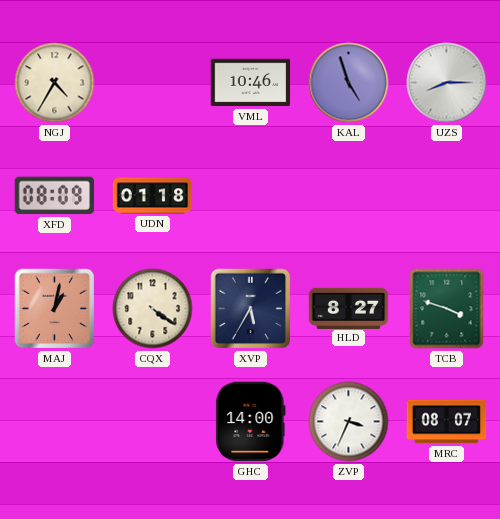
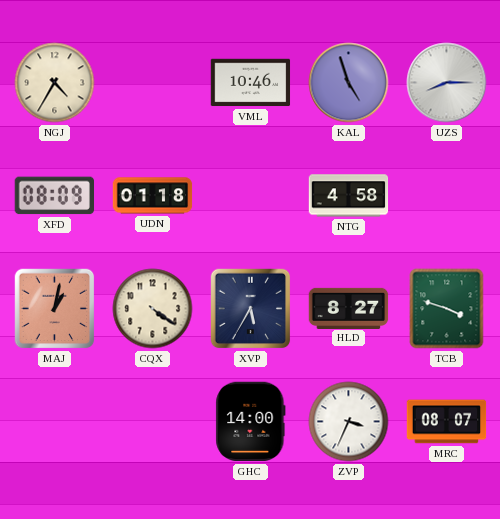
NTG: none -> 4:58
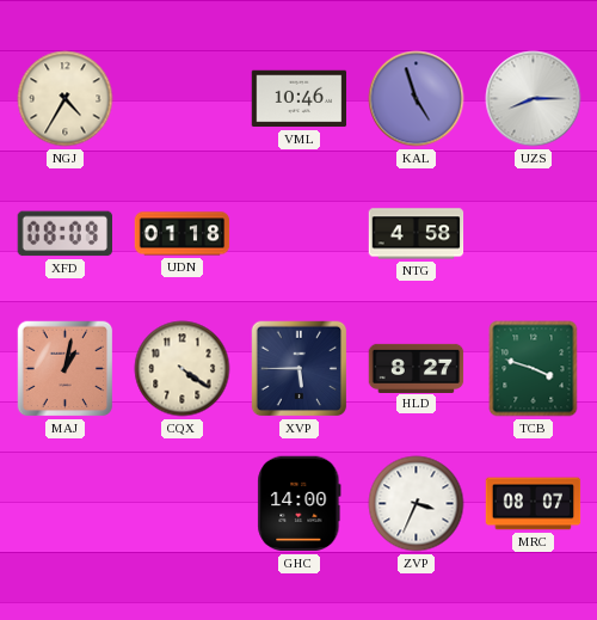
XVP: 5:35 -> 5:45
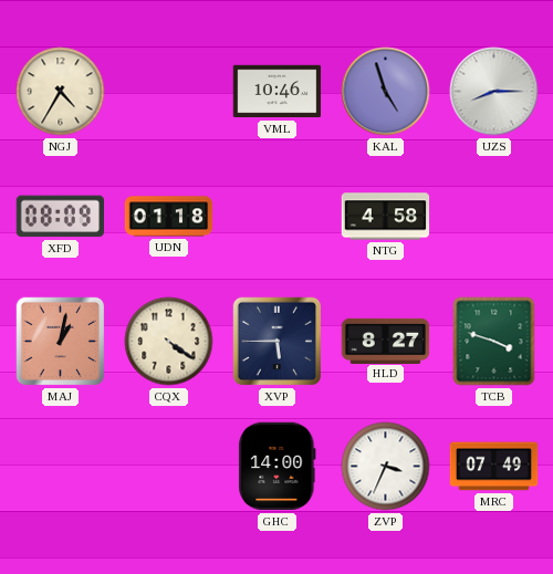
MRC: 08:07 -> 07:49
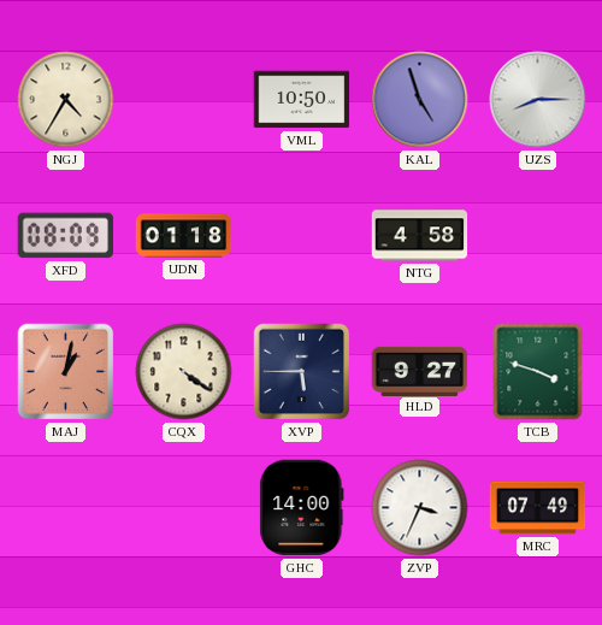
VML: 10:46 -> 10:50
HLD: 8:27 -> 9:27
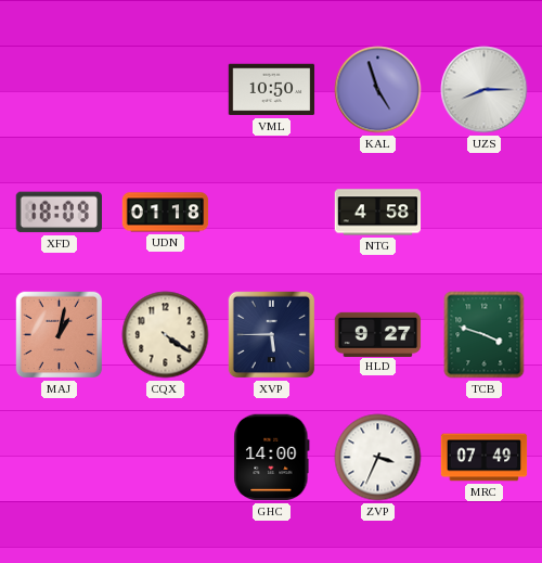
NGJ: 4:35 -> none
XFD: 08:09 -> 18:09
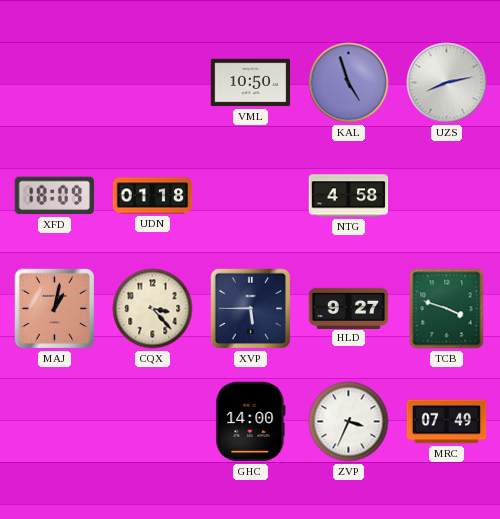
UZS: 8:15 -> 8:13
CQX: 4:21 -> 3:23
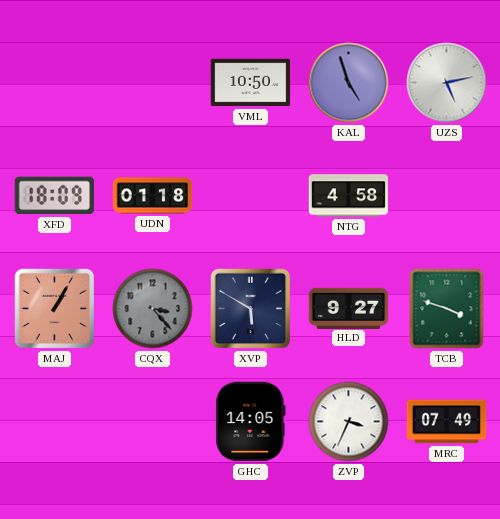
UZS: 8:13 -> 5:13
MAJ: 1:02 -> 1:05
CQX dial: cream -> grey
XVP: 5:45 -> 5:50
GHC: 14:00 -> 14:05
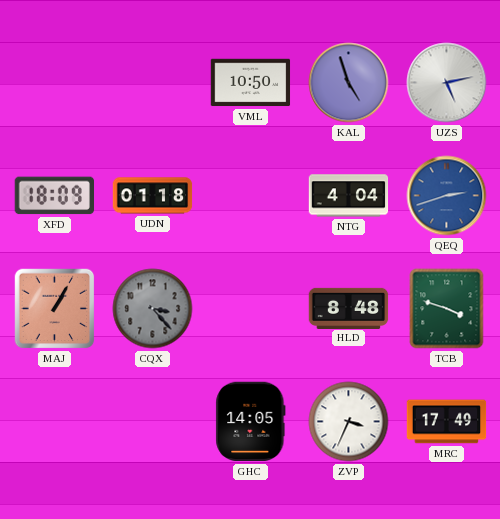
NTG: 4:58 -> 4:04
QEQ: none -> 2:42
XVP: 5:50 -> none
HLD: 9:27 -> 8:48
MRC: 07:49 -> 17:49
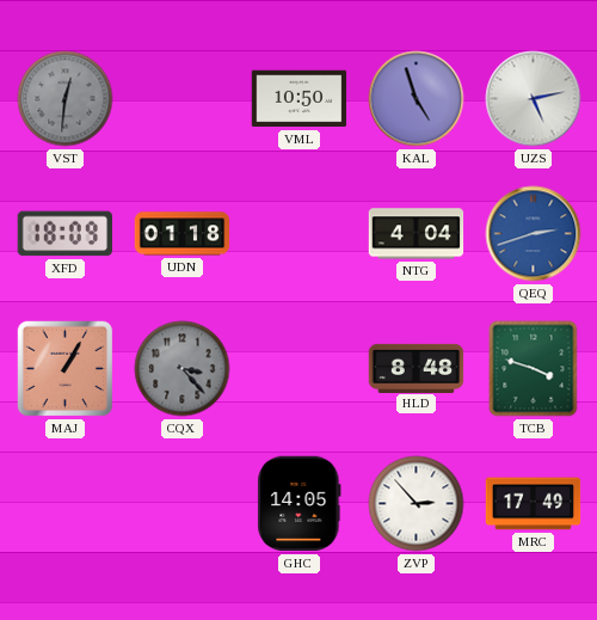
VST: none -> 12:31
ZVP: 3:34 -> 2:53
